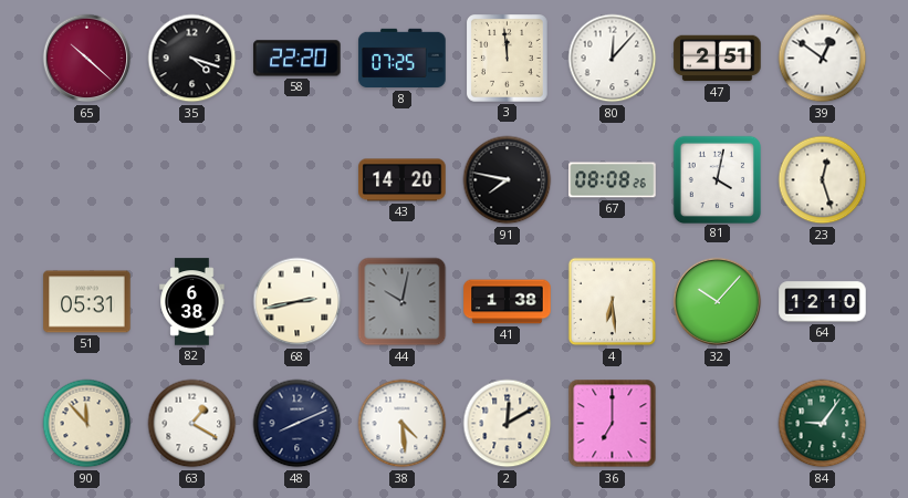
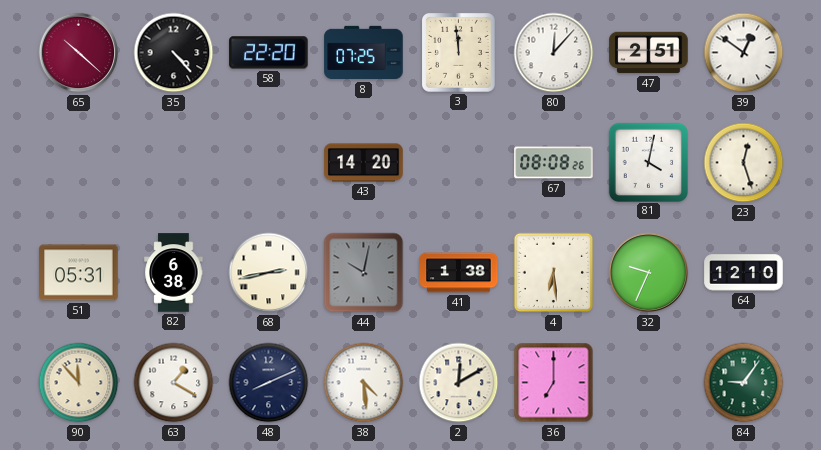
35: 4:18 -> 4:23
91: 7:47 -> none
32: 10:07 -> 9:34
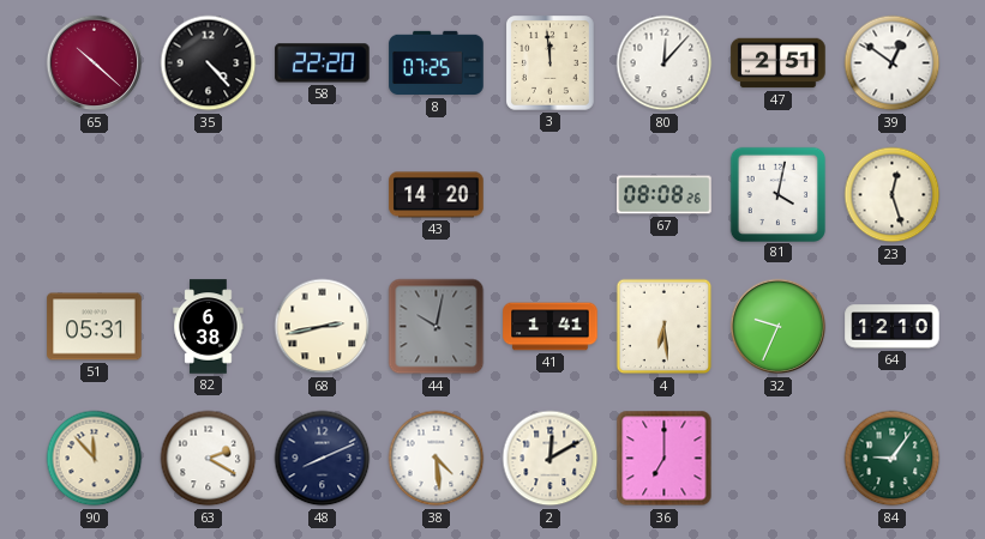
41: 1:38 -> 1:41
63: 1:20 -> 2:20
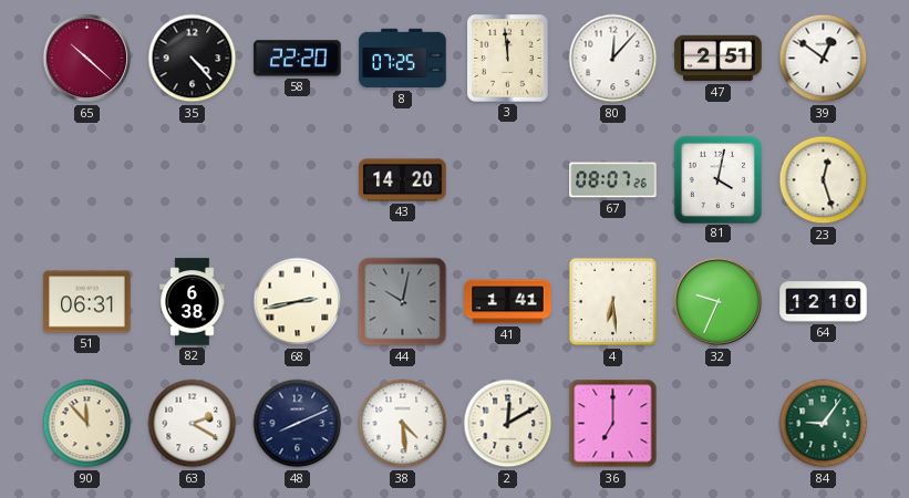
67: 08:08 -> 08:07
51: 05:31 -> 06:31
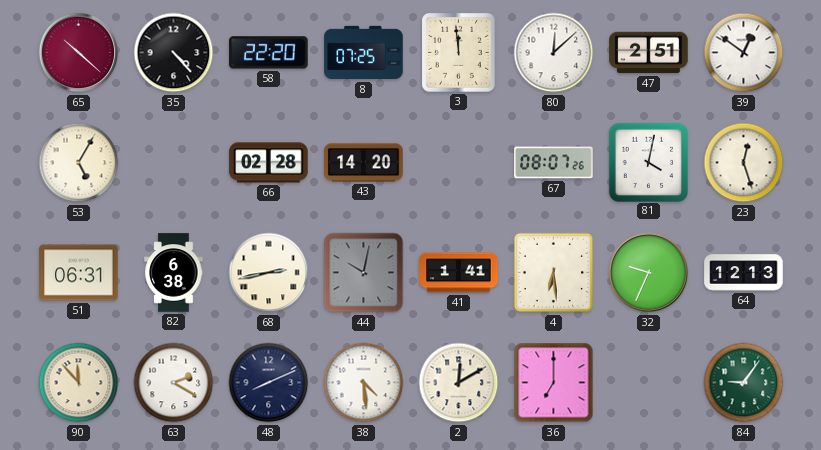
80: 12:07 -> 12:08
53: none -> 5:05
66: none -> 02:28
64: 12:10 -> 12:13
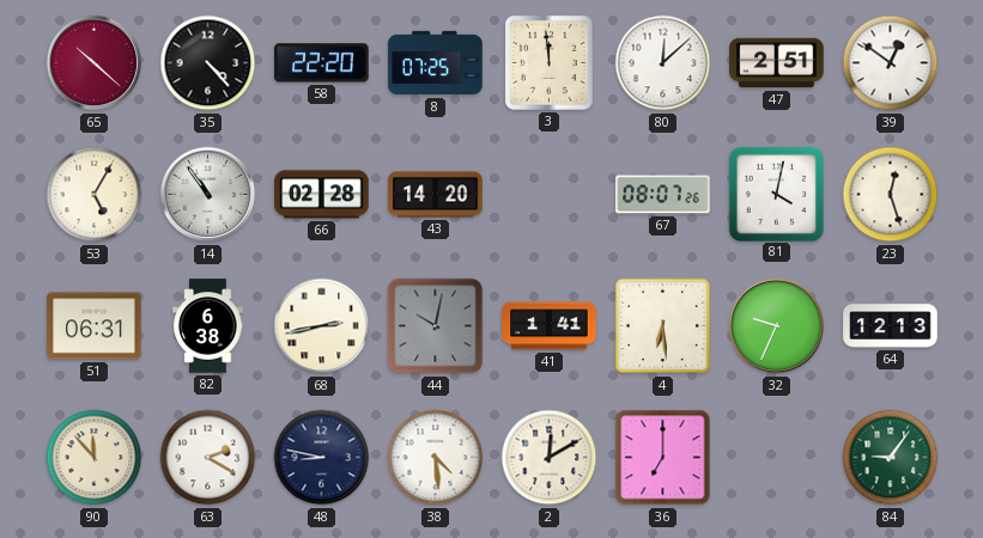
14: none -> 10:54
48: 8:11 -> 8:47
